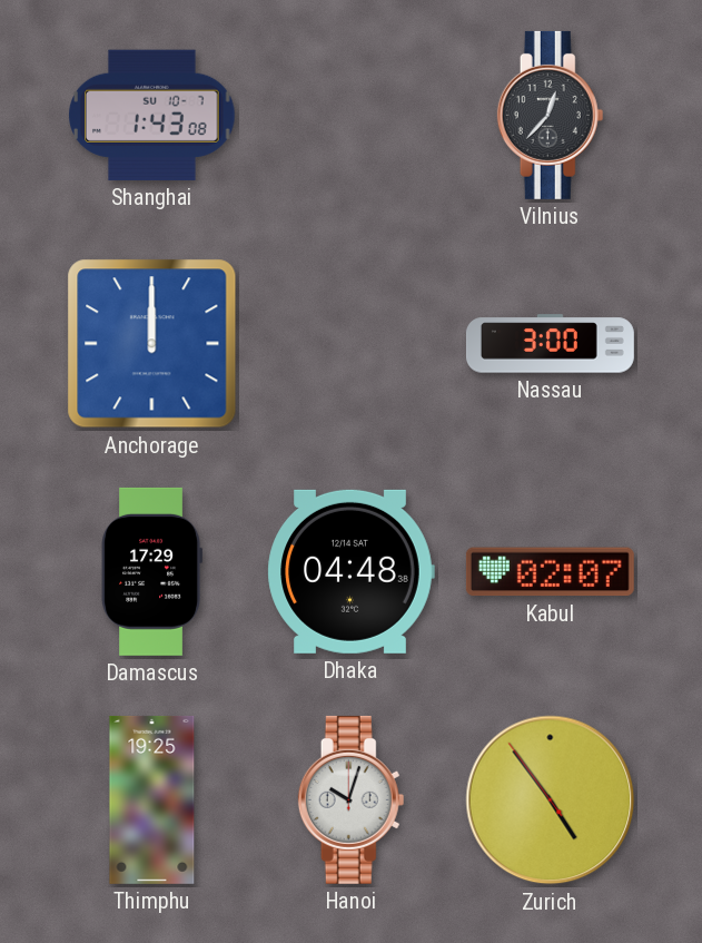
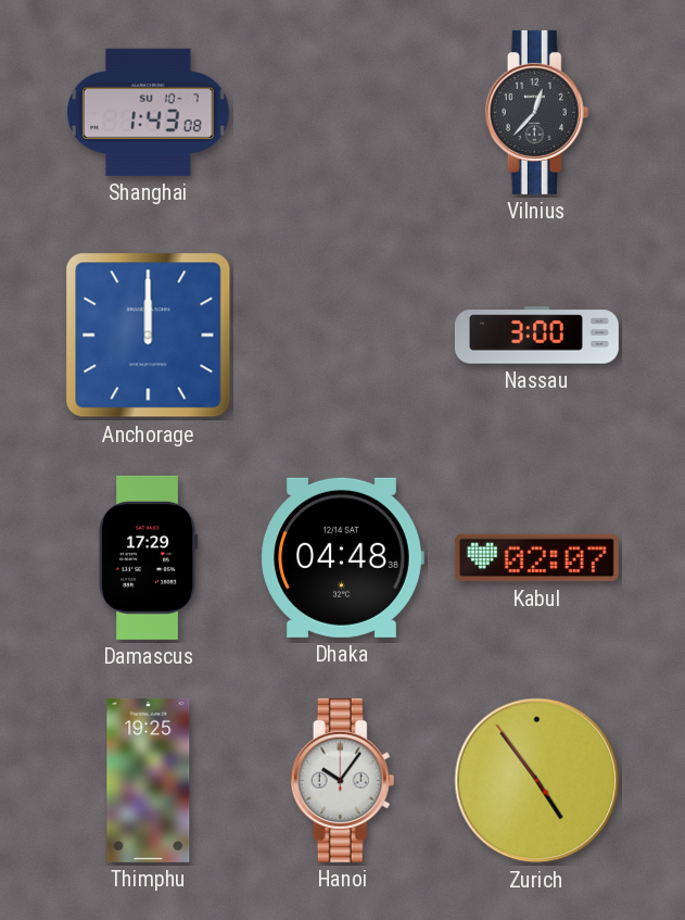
Hanoi: 10:03 -> 10:06
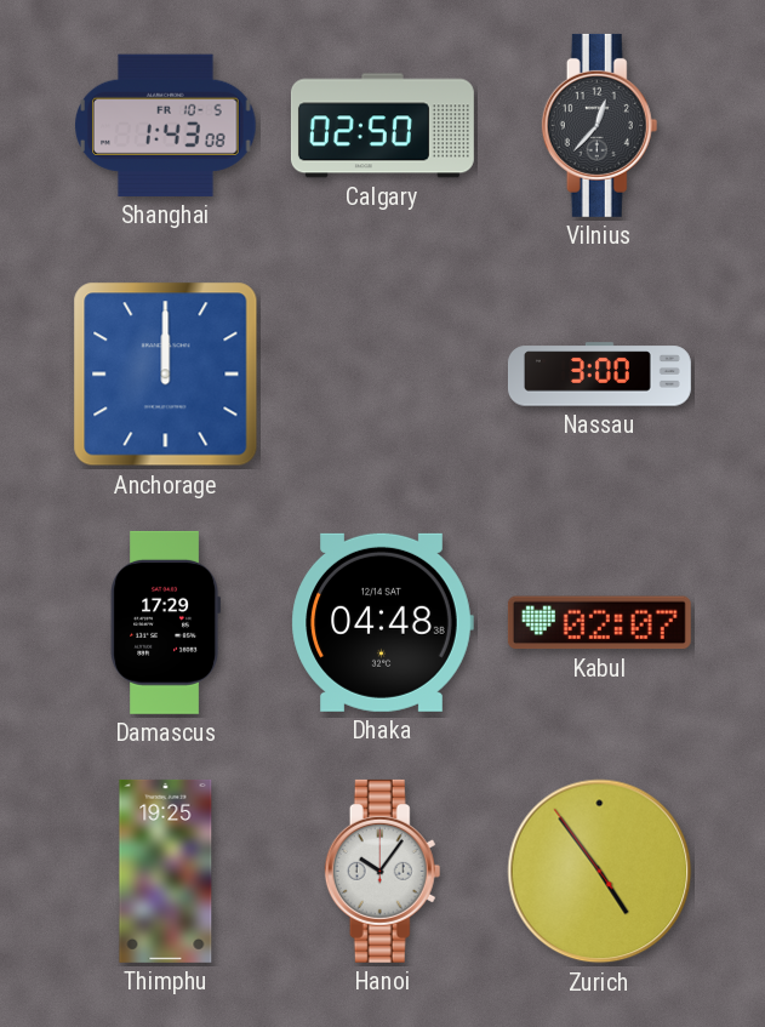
Shanghai date: SU 10-7 -> FR 10-5
Calgary: none -> 02:50
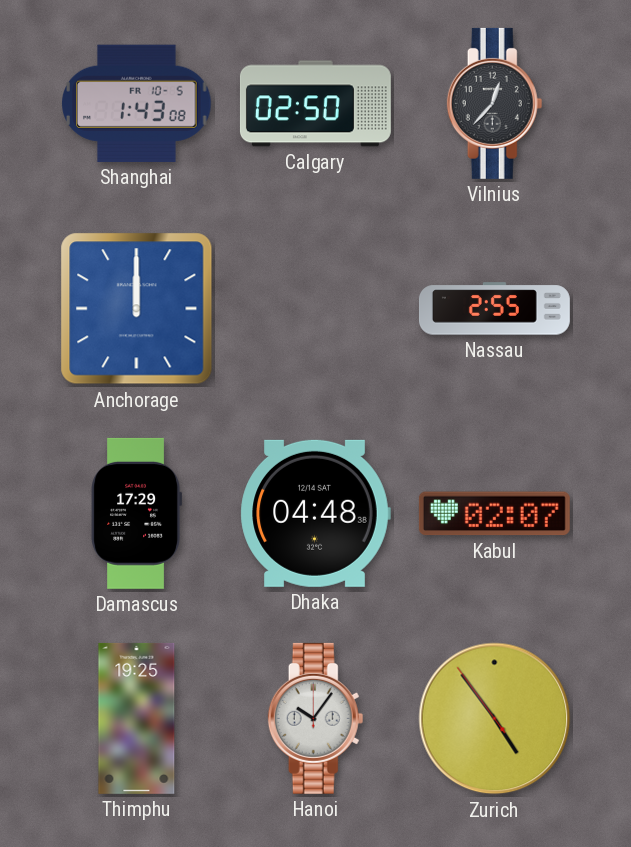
Nassau: 3:00 -> 2:55
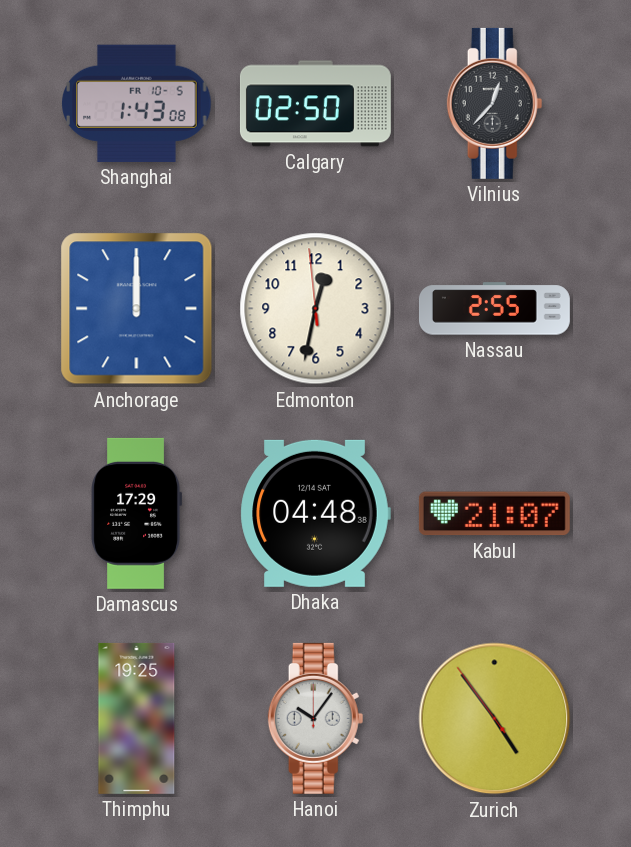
Edmonton: none -> 12:31
Kabul: 02:07 -> 21:07
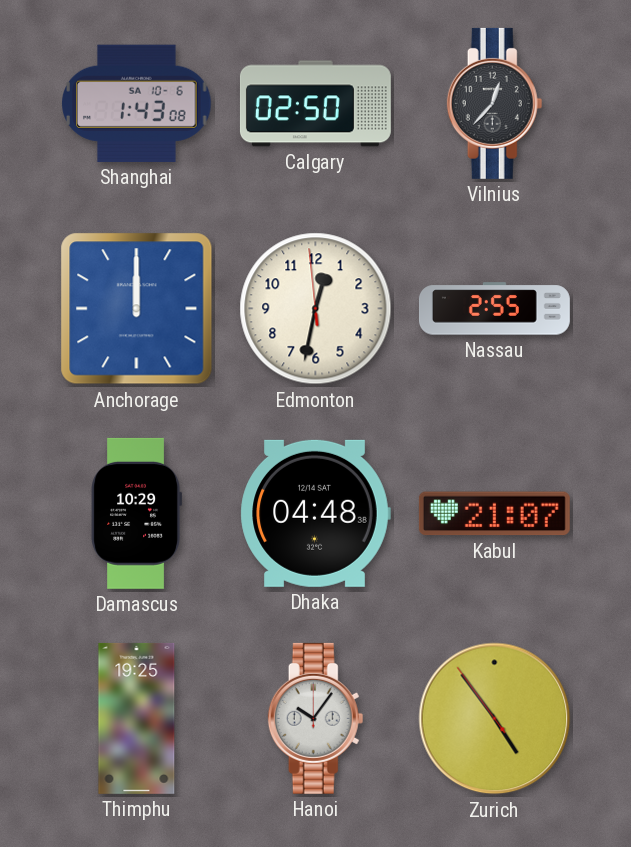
Shanghai date: FR 10-5 -> SA 10-6
Damascus: 17:29 -> 10:29
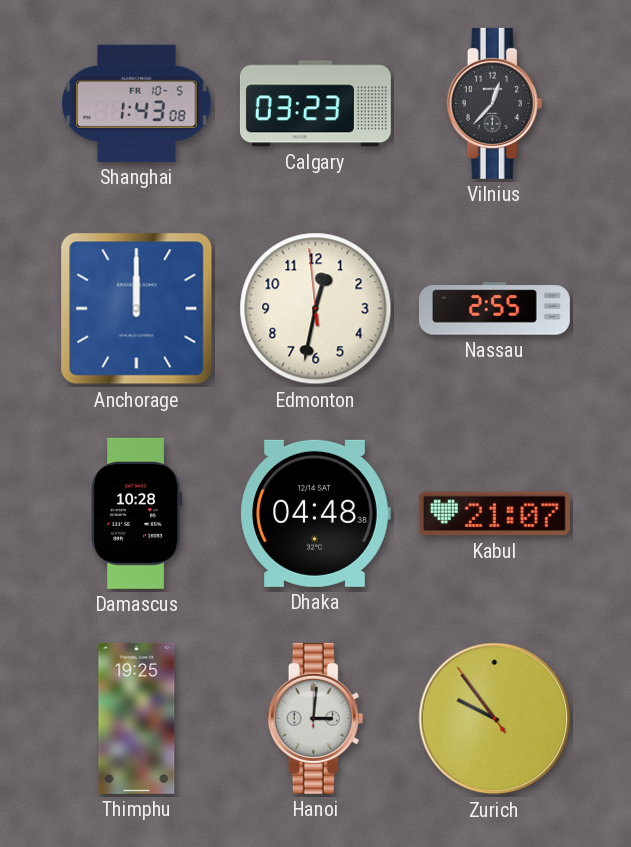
Shanghai date: SA 10-6 -> FR 10-5
Calgary: 02:50 -> 03:23
Damascus: 10:29 -> 10:28
Hanoi: 10:06 -> 3:01
Zurich: 4:53 -> 9:53
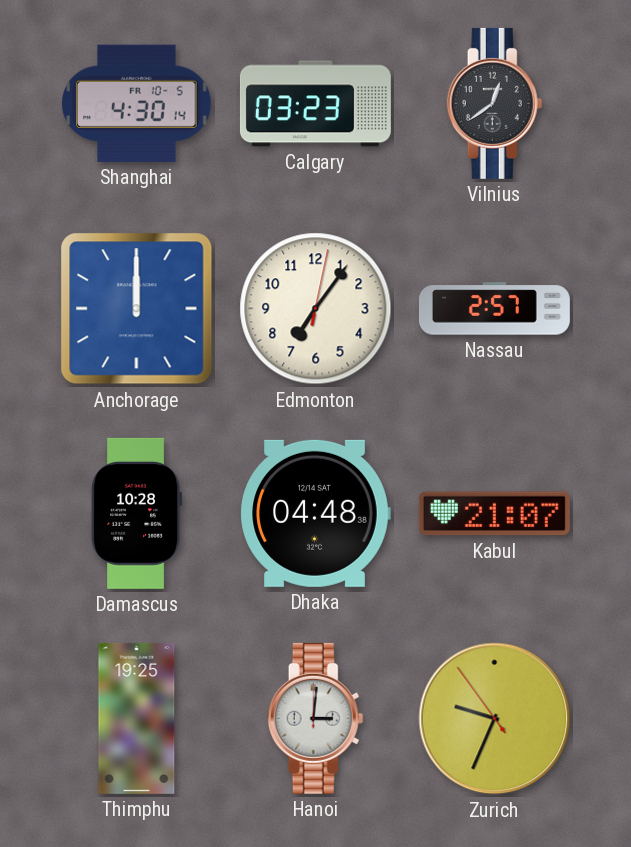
Shanghai: 1:43 -> 4:30
Vilnius: 12:37 -> 12:39
Edmonton: 12:31 -> 7:06
Nassau: 2:55 -> 2:57
Zurich: 9:53 -> 9:33
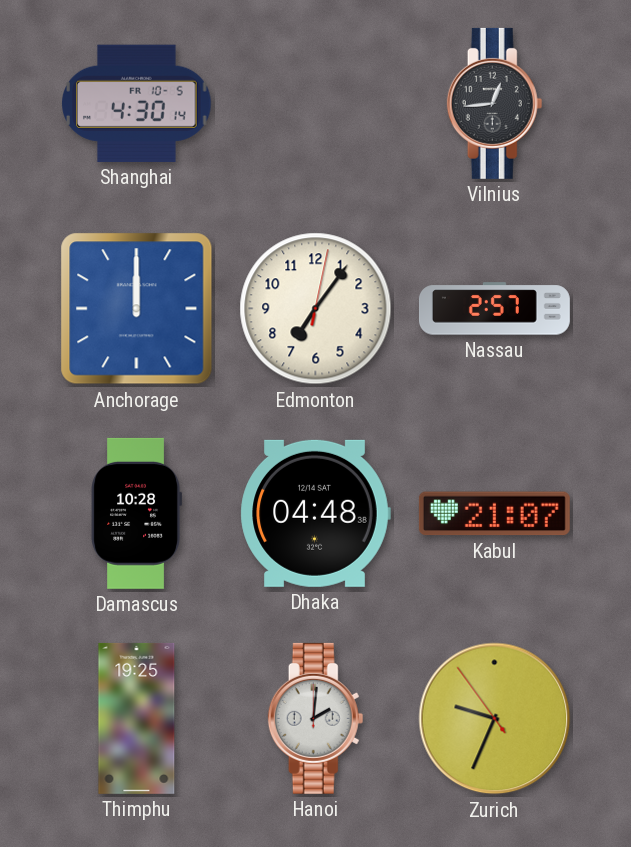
Calgary: 03:23 -> none
Vilnius: 12:39 -> 12:44
Hanoi: 3:01 -> 2:01
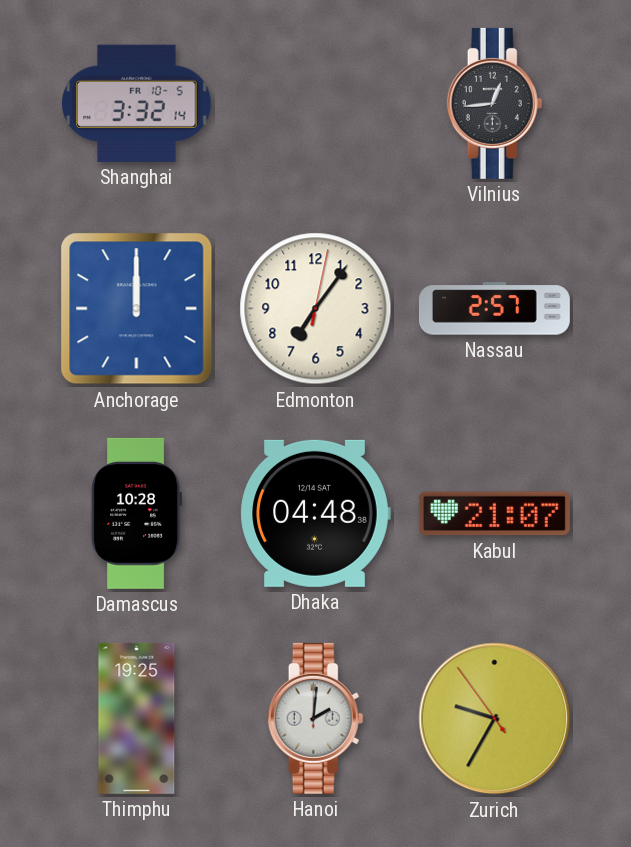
Shanghai: 4:30 -> 3:32
Zurich: 9:33 -> 9:34
